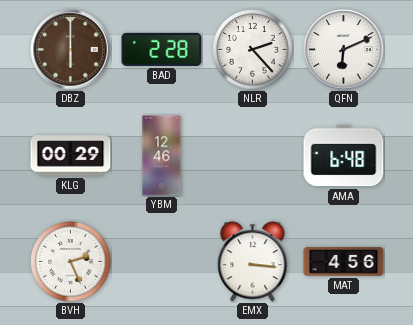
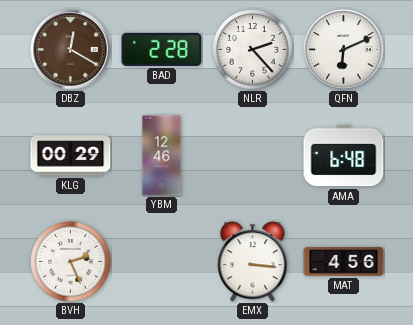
DBZ: 6:00 -> 12:20
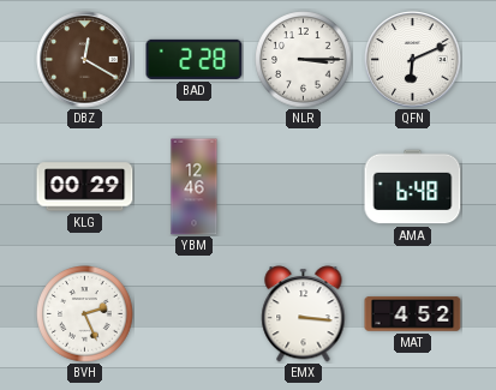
NLR: 2:23 -> 3:15
MAT: 4:56 -> 4:52
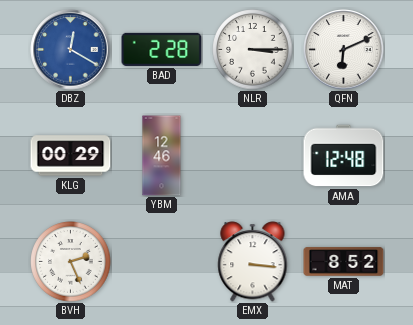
DBZ dial: brown -> blue
AMA: 6:48 -> 12:48
MAT: 4:52 -> 8:52
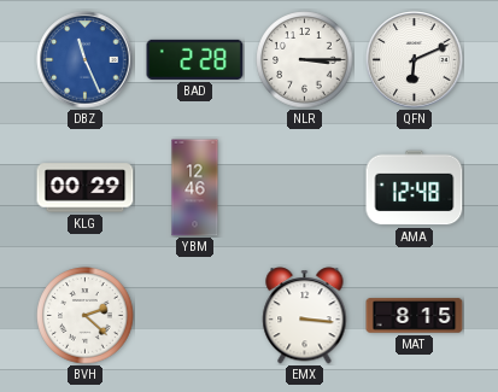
DBZ: 12:20 -> 11:26
BVH: 2:26 -> 2:22
MAT: 8:52 -> 8:15
